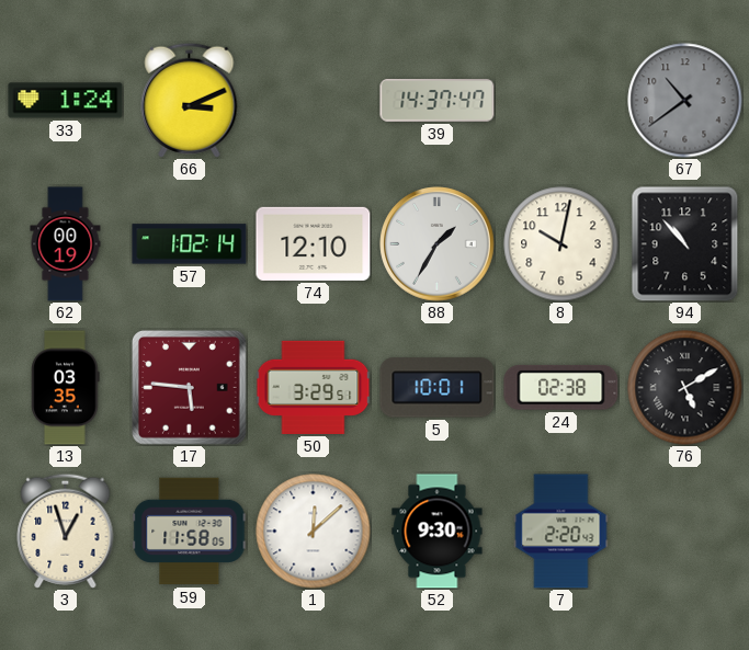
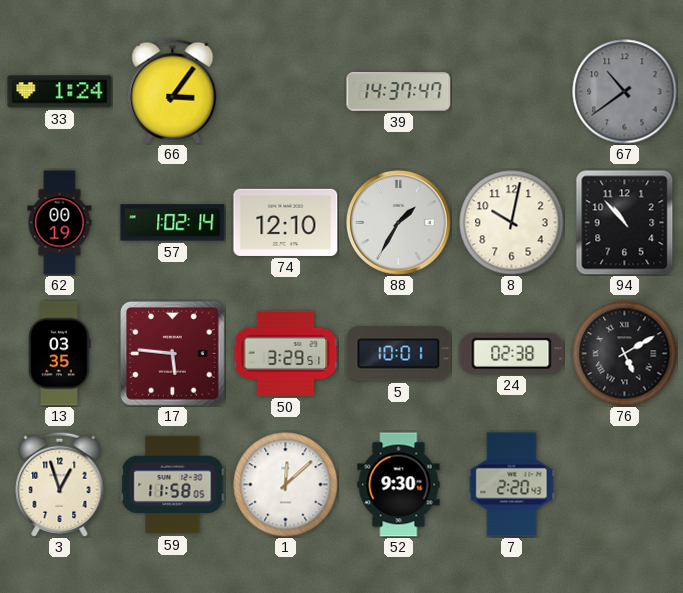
66: 3:11 -> 3:06
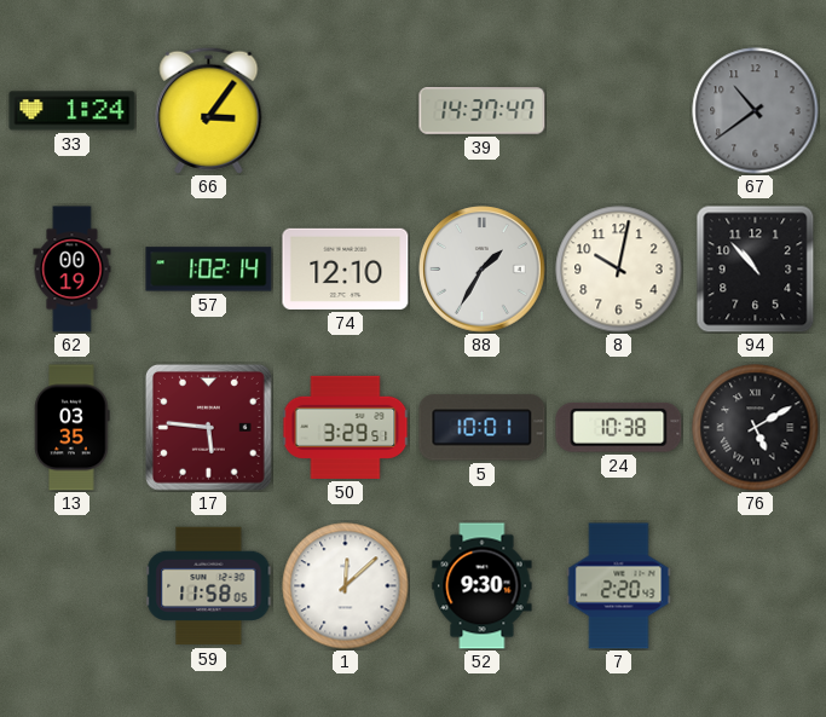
24: 02:38 -> 10:38
3: 12:57 -> none
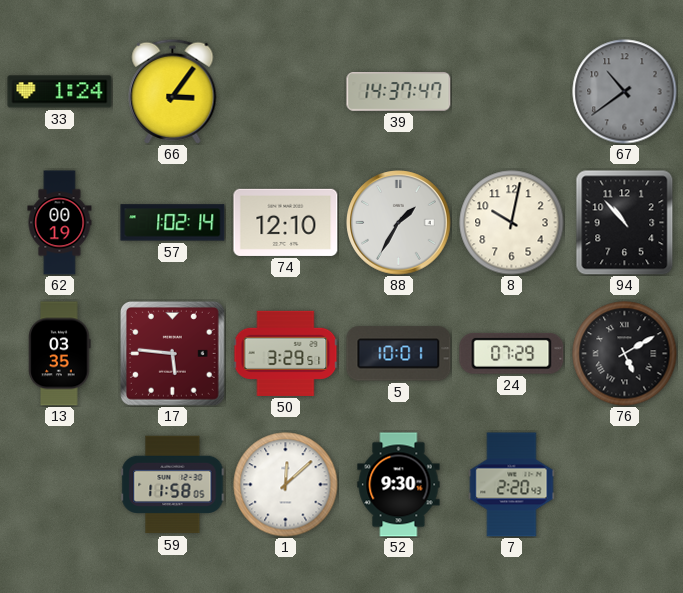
24: 10:38 -> 07:29
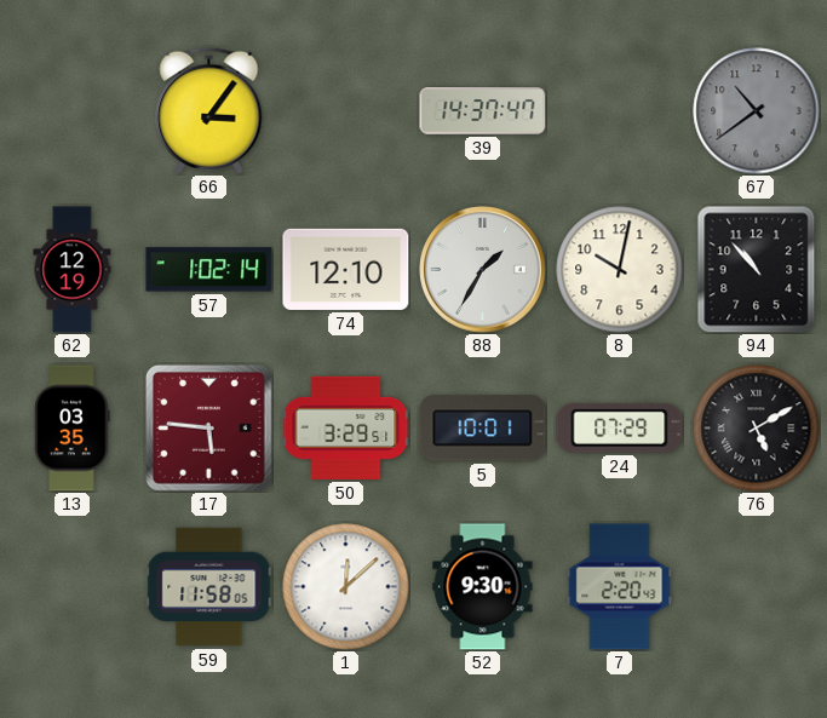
33: 1:24 -> none
62: 00:19 -> 12:19
